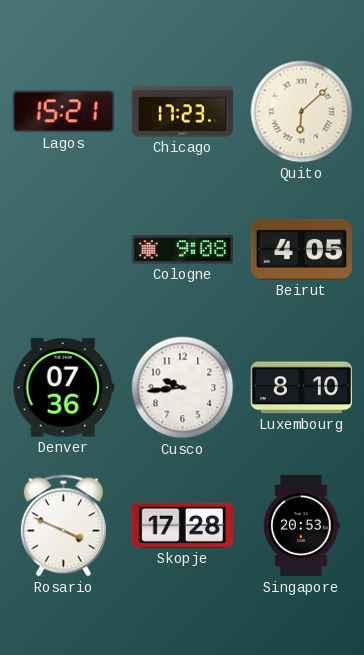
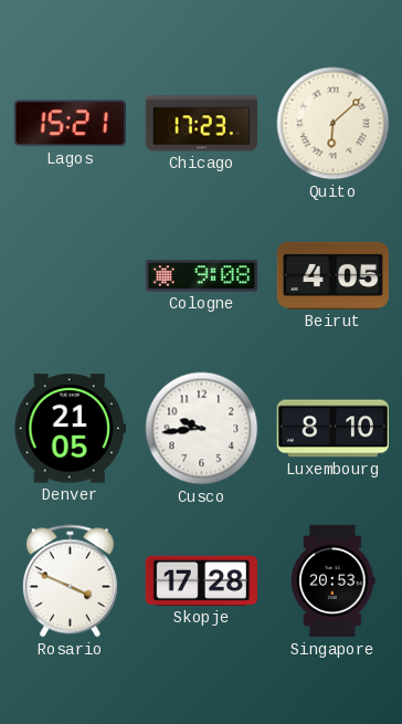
Denver: 07:36 -> 21:05
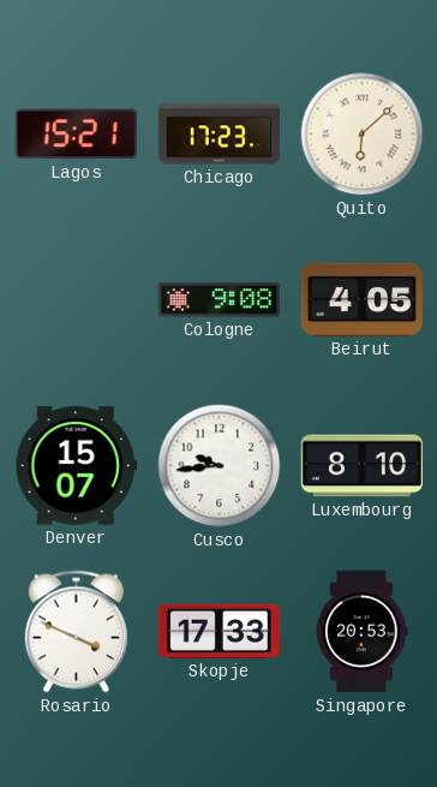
Denver: 21:05 -> 15:07
Skopje: 17:28 -> 17:33
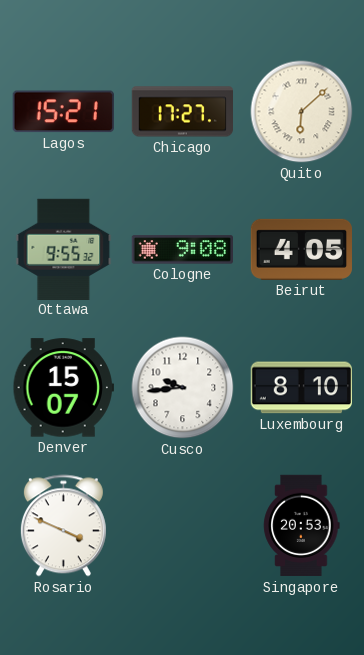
Chicago: 17:23 -> 17:27
Ottawa: none -> 9:55
Skopje: 17:33 -> none
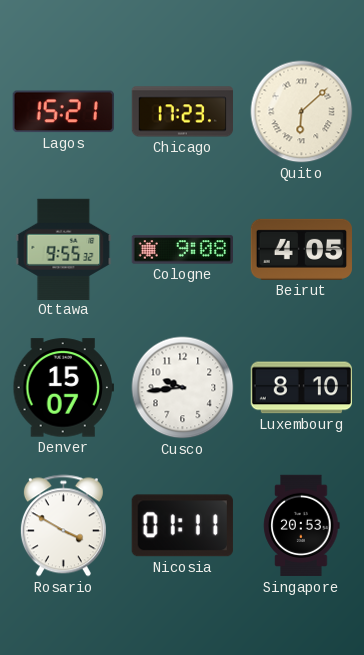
Chicago: 17:27 -> 17:23
Rosario: 3:49 -> 3:50
Nicosia: none -> 01:11
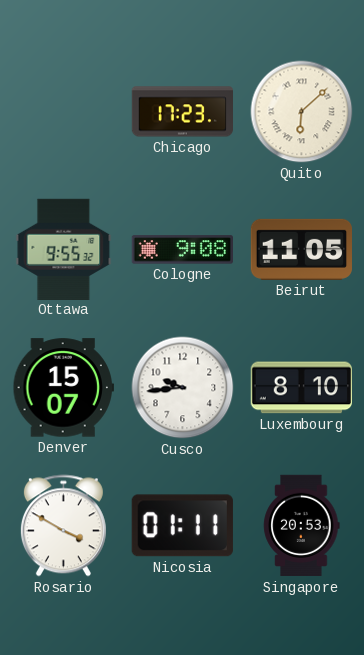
Lagos: 15:21 -> none
Beirut: 4:05 -> 11:05
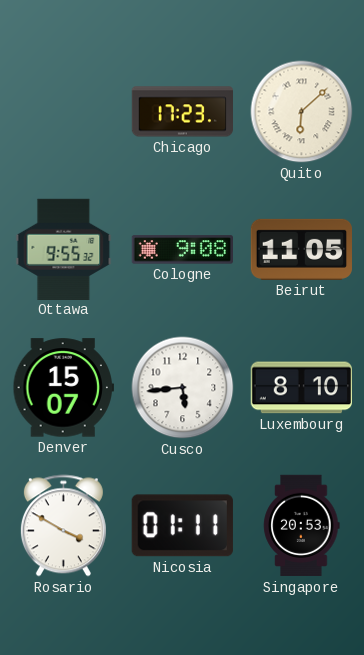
Cusco: 9:44 -> 5:44
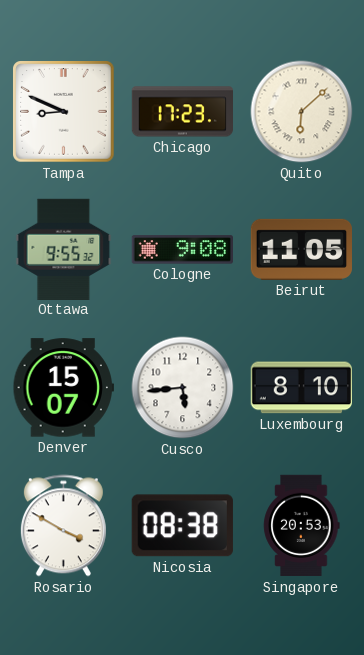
Tampa: none -> 8:49
Nicosia: 01:11 -> 08:38
